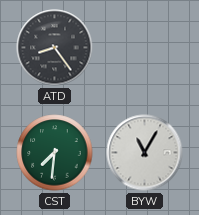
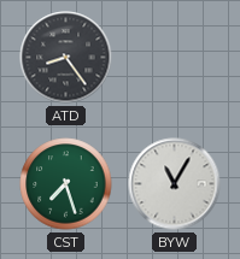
CST: 7:31 -> 7:27
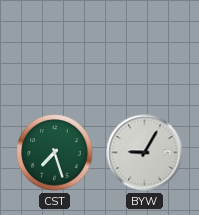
ATD: 8:24 -> none
BYW: 11:05 -> 9:05
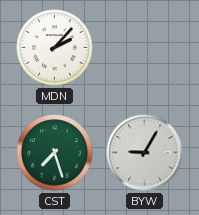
MDN: none -> 2:07
